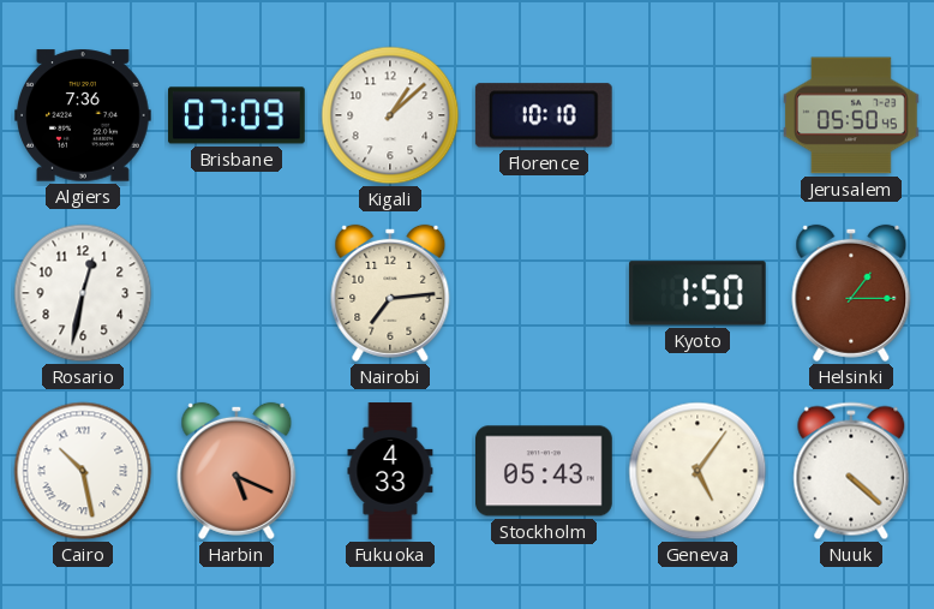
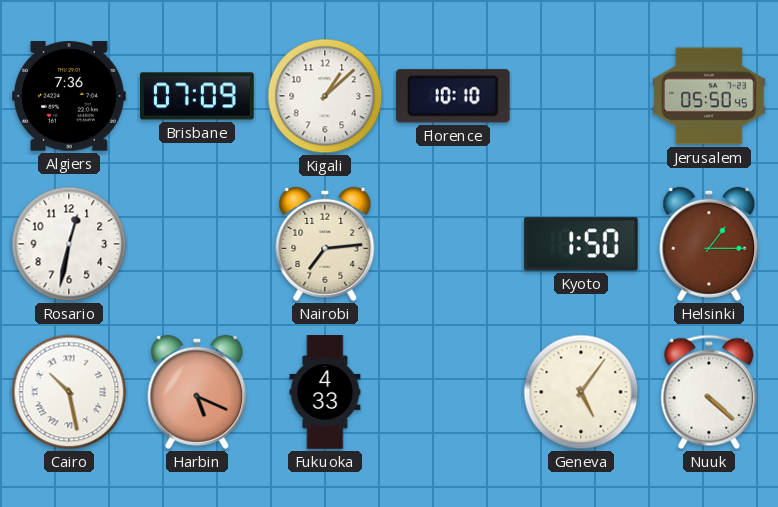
Stockholm: 05:43 -> none
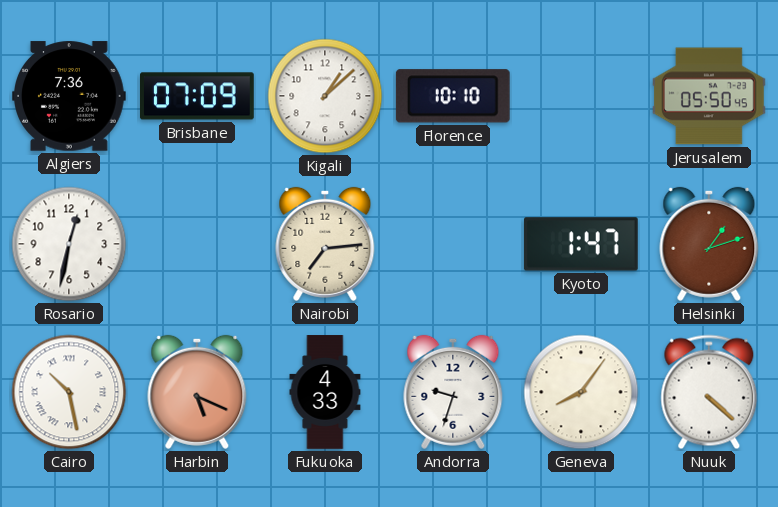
Kyoto: 1:50 -> 1:47
Helsinki: 1:15 -> 1:12
Andorra: none -> 9:33
Geneva: 5:06 -> 8:06
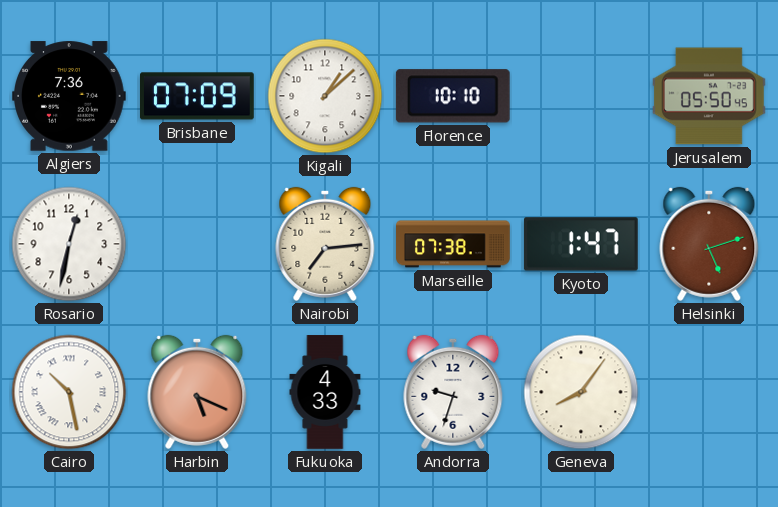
Marseille: none -> 07:38
Helsinki: 1:12 -> 5:12
Nuuk: 4:22 -> none
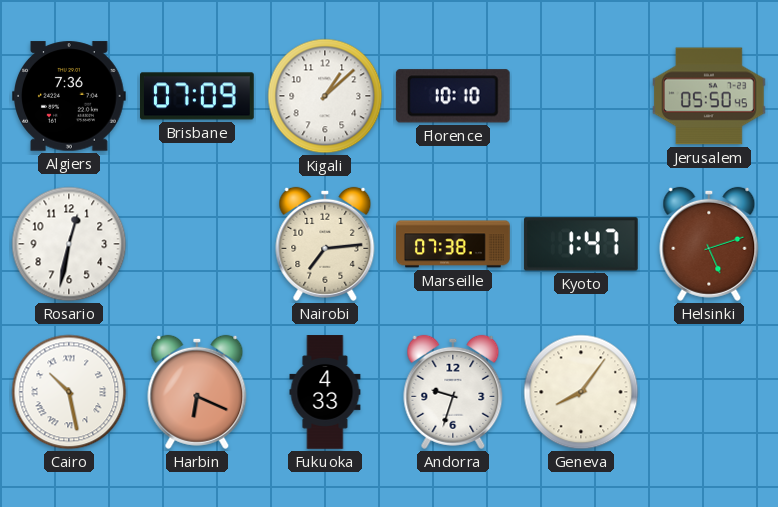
Harbin: 5:19 -> 6:19
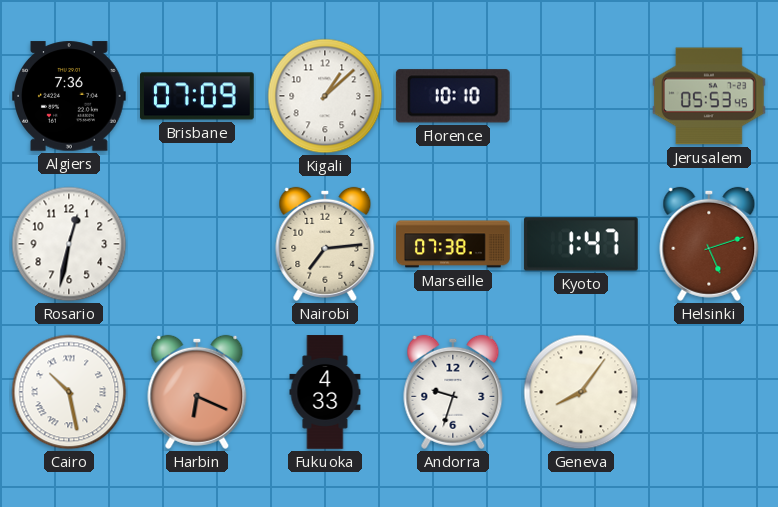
Jerusalem: 05:50 -> 05:53
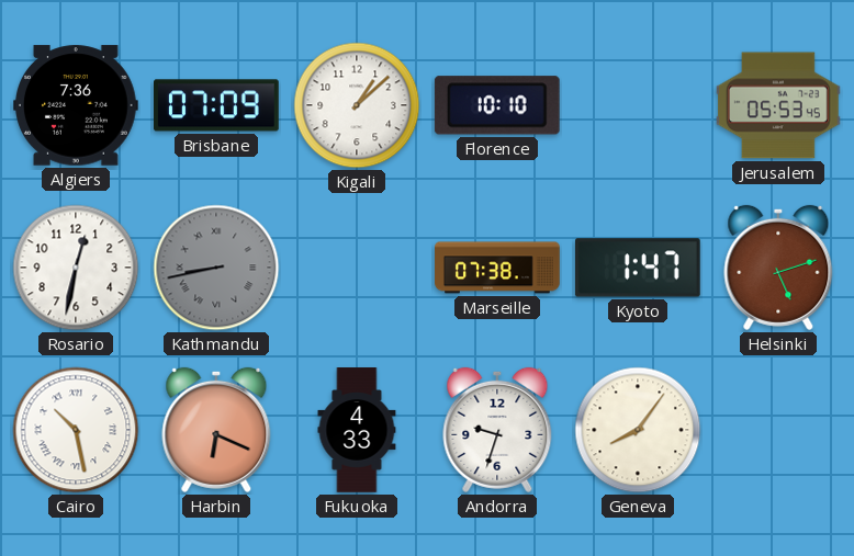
Kathmandu: none -> 8:43
Nairobi: 7:14 -> none
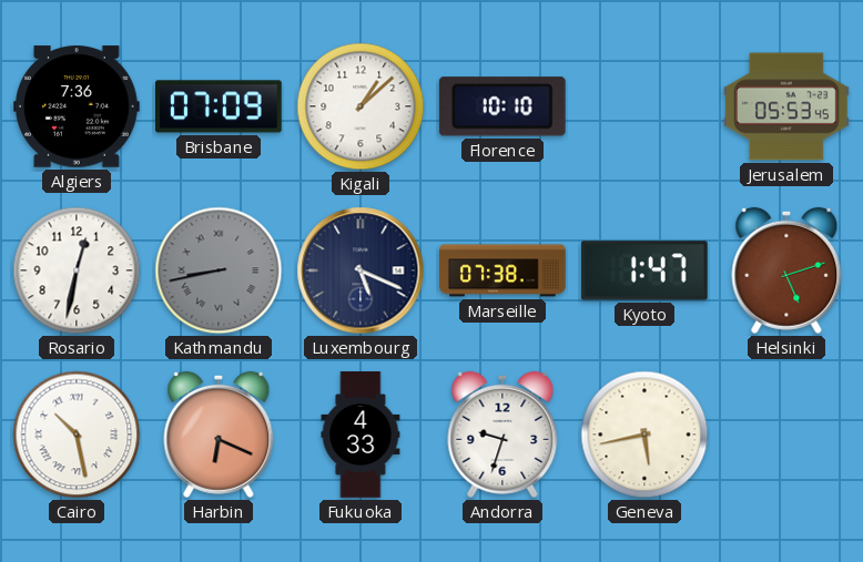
Luxembourg: none -> 5:19
Geneva: 8:06 -> 5:43
